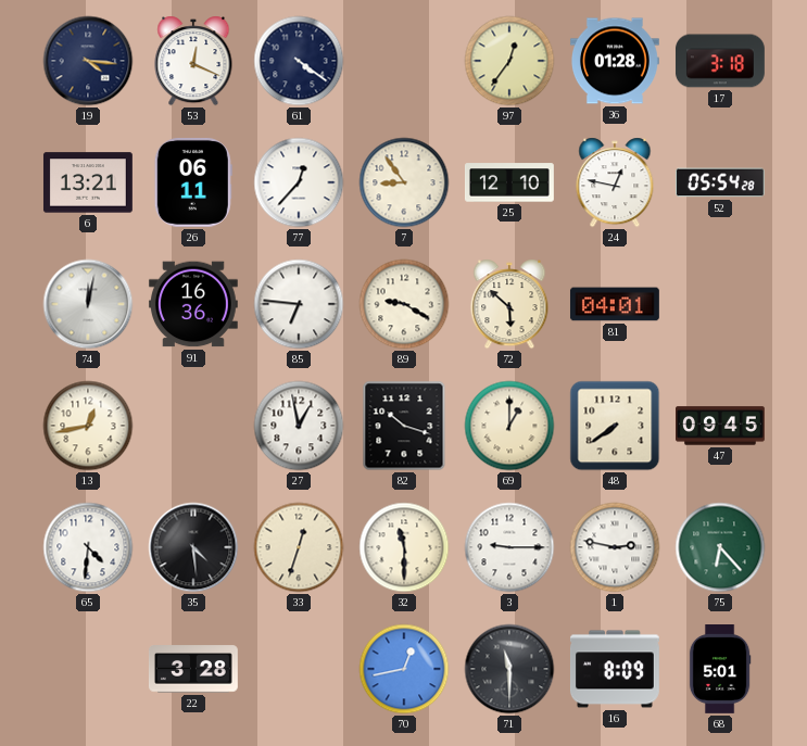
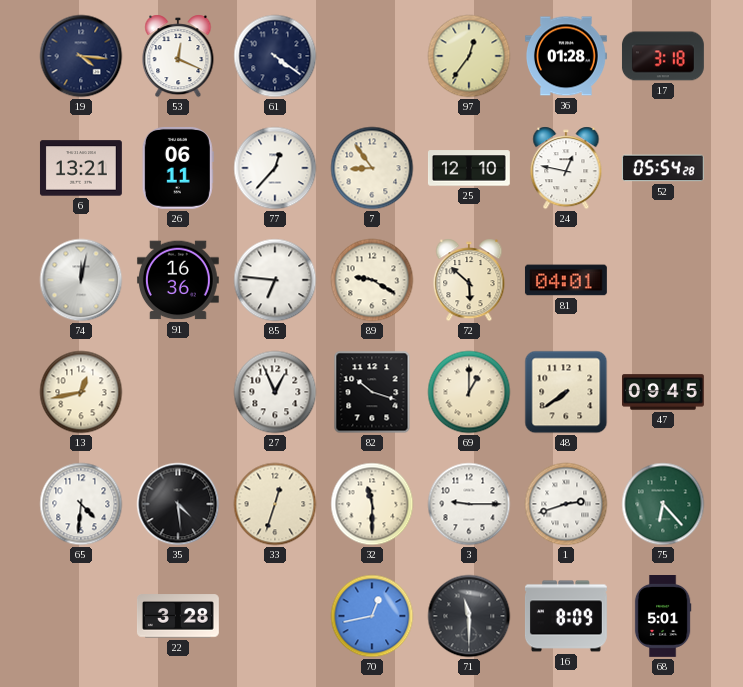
27: 12:58 -> 12:56
1: 2:47 -> 2:42
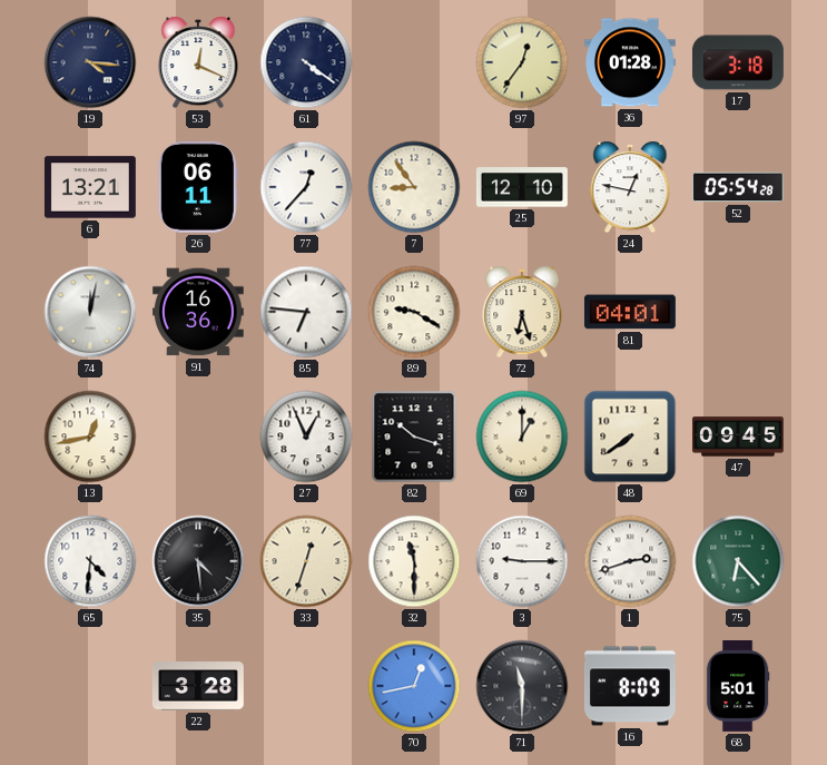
72: 5:52 -> 6:27
